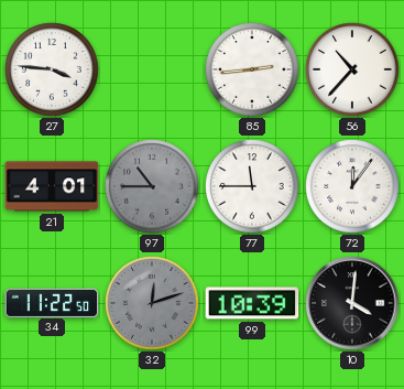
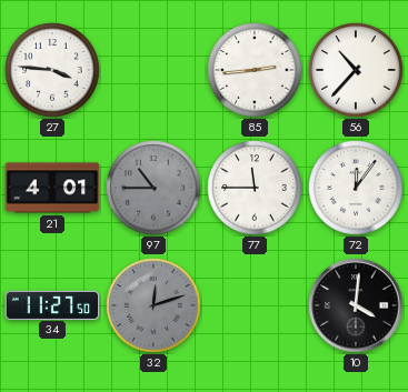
34: 11:22 -> 11:27
99: 10:39 -> none
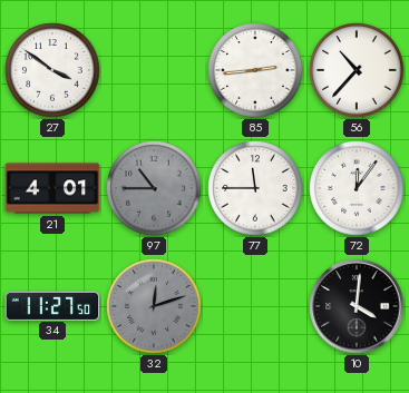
27: 3:46 -> 3:51
